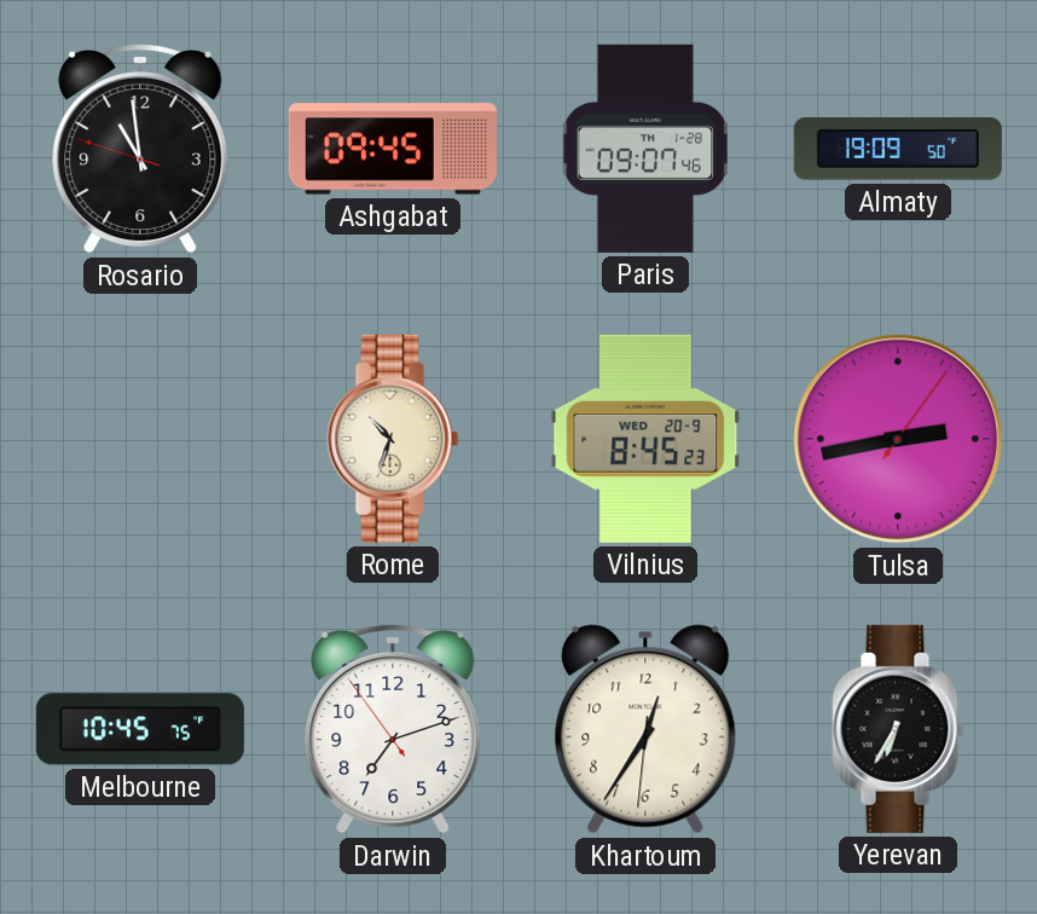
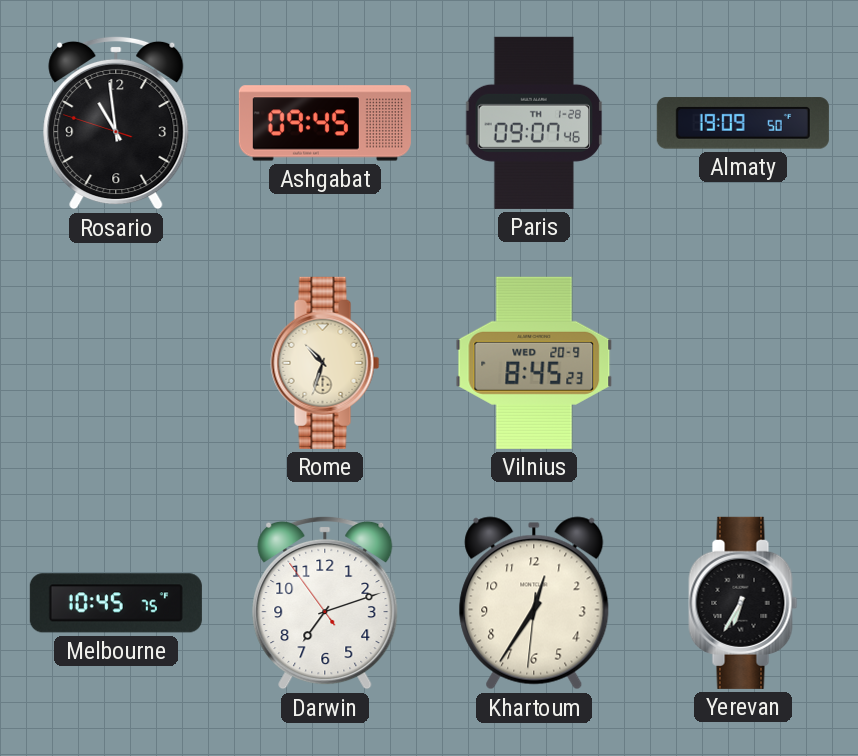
Tulsa: 2:43 -> none
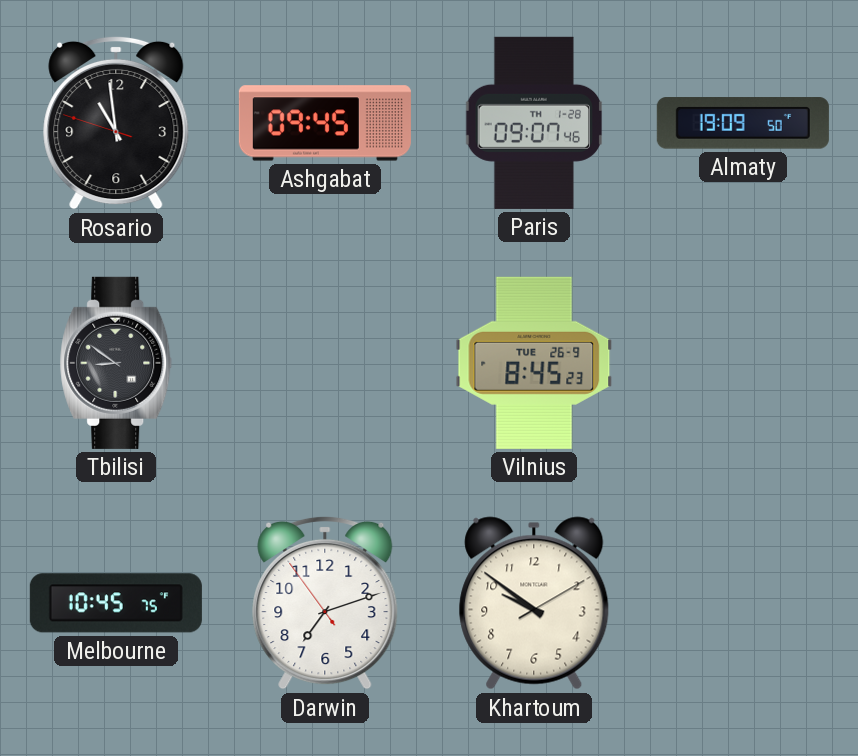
Tbilisi: none -> 8:51
Rome: 10:33 -> none
Vilnius date: WED 20-9 -> TUE 26-9
Khartoum: 12:35 -> 9:51
Yerevan: 6:35 -> none
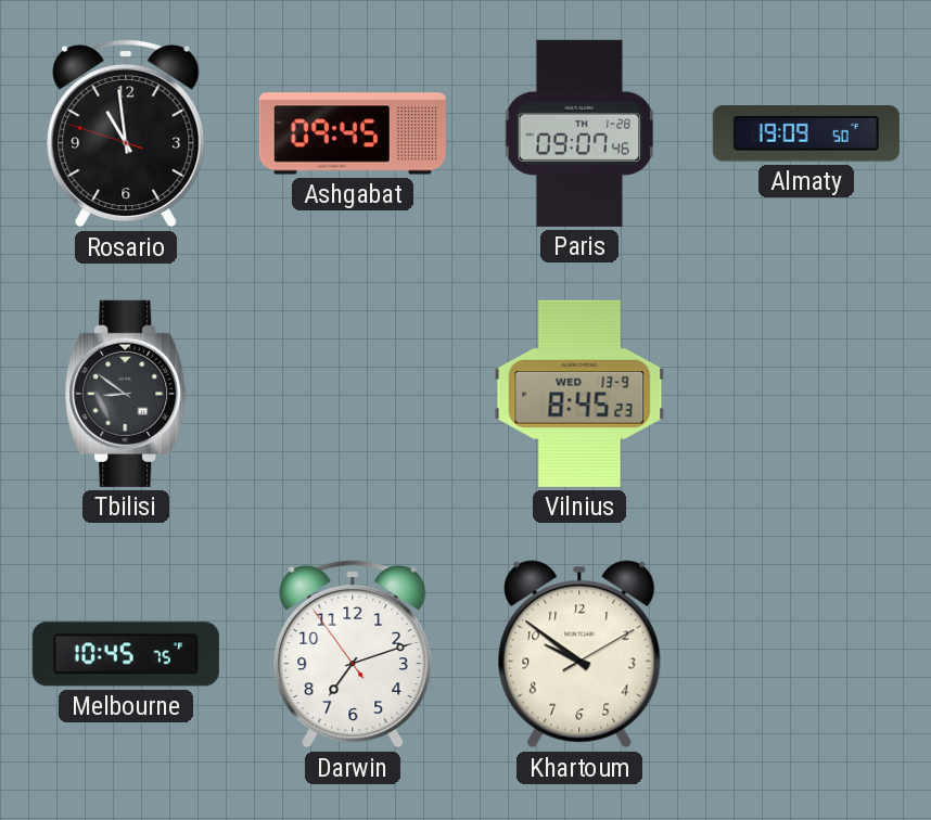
Vilnius date: TUE 26-9 -> WED 13-9
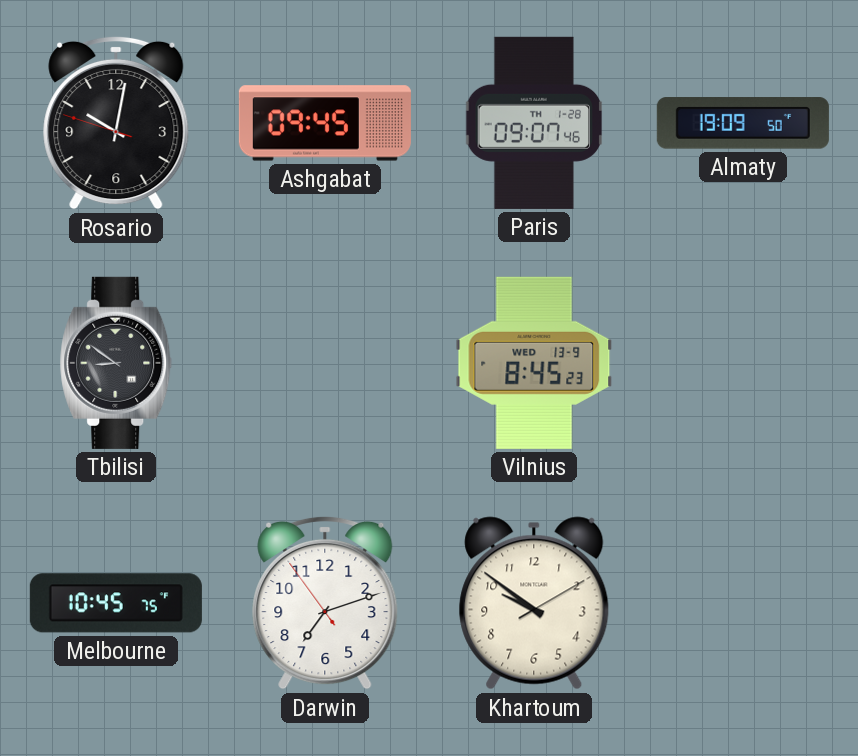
Rosario: 10:58 -> 10:01
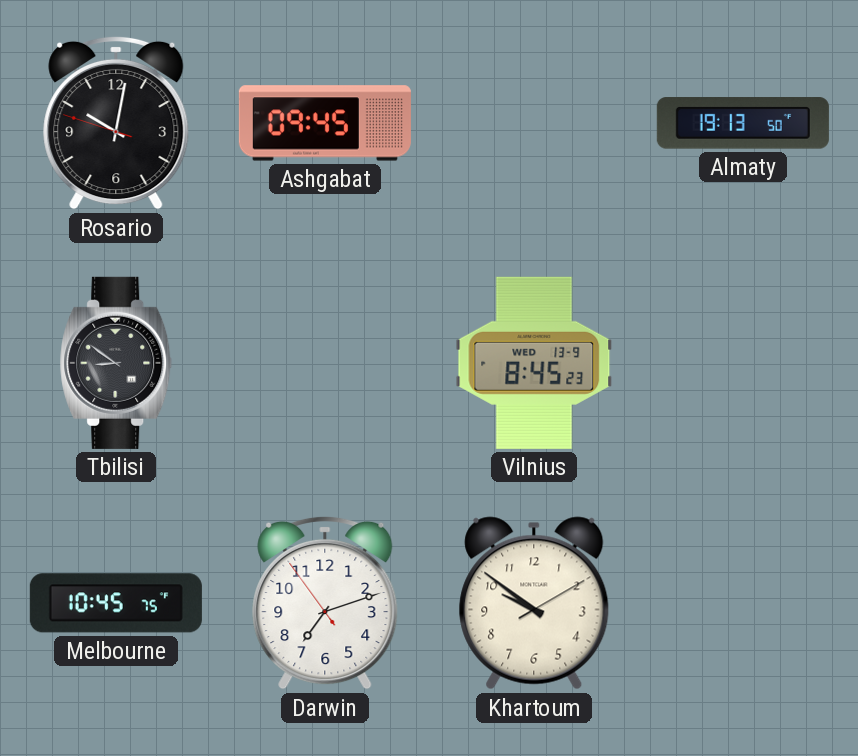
Paris: 09:07 -> none
Almaty: 19:09 -> 19:13
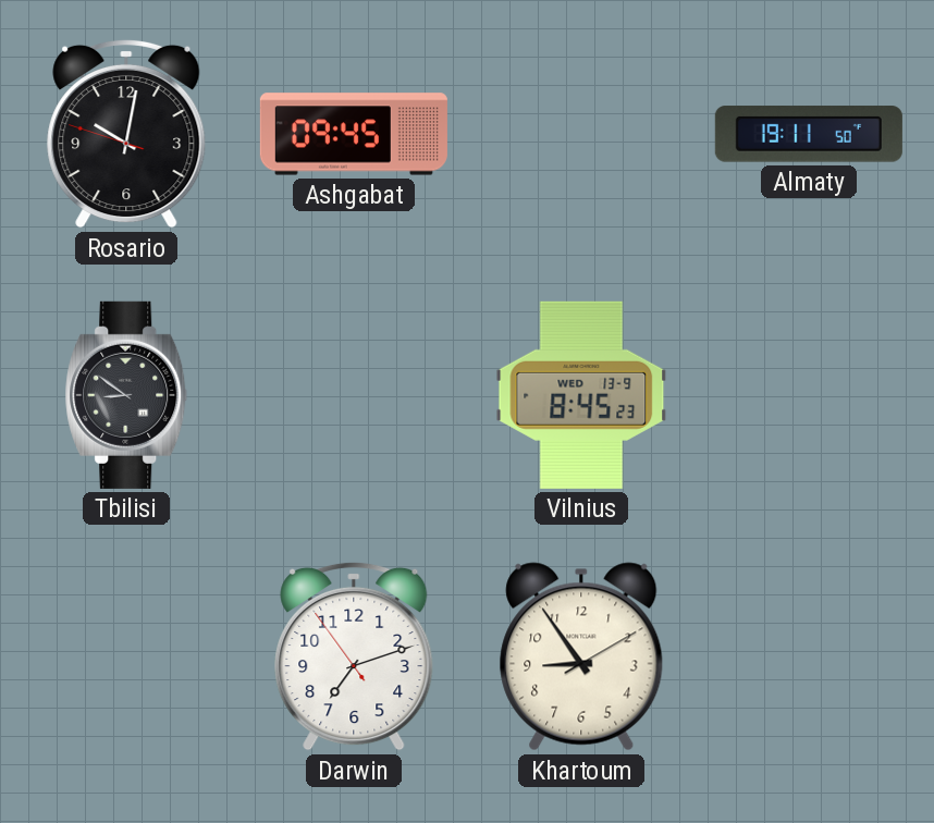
Almaty: 19:13 -> 19:11
Melbourne: 10:45 -> none
Khartoum: 9:51 -> 8:54
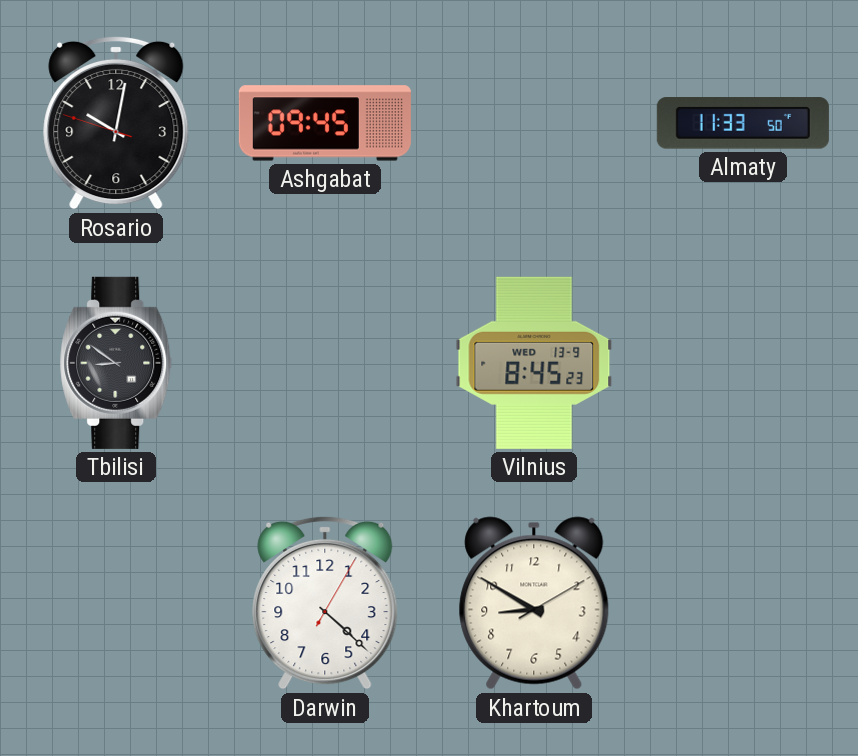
Almaty: 19:11 -> 11:33
Darwin: 7:11 -> 4:22
Khartoum: 8:54 -> 8:50
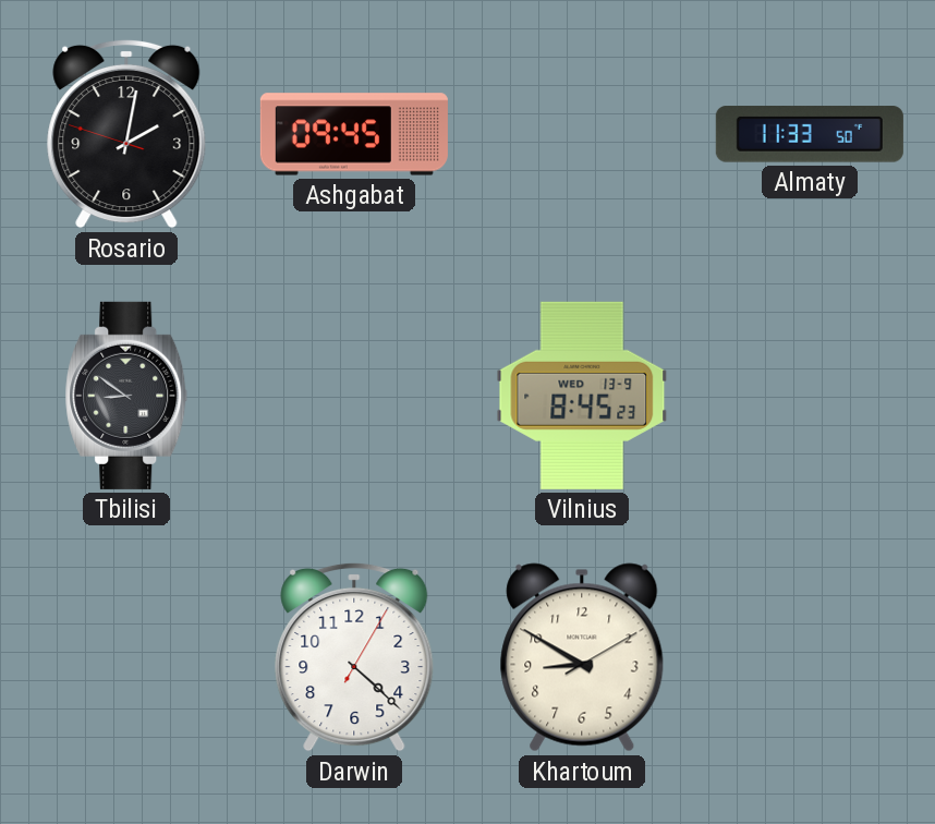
Rosario: 10:01 -> 2:01
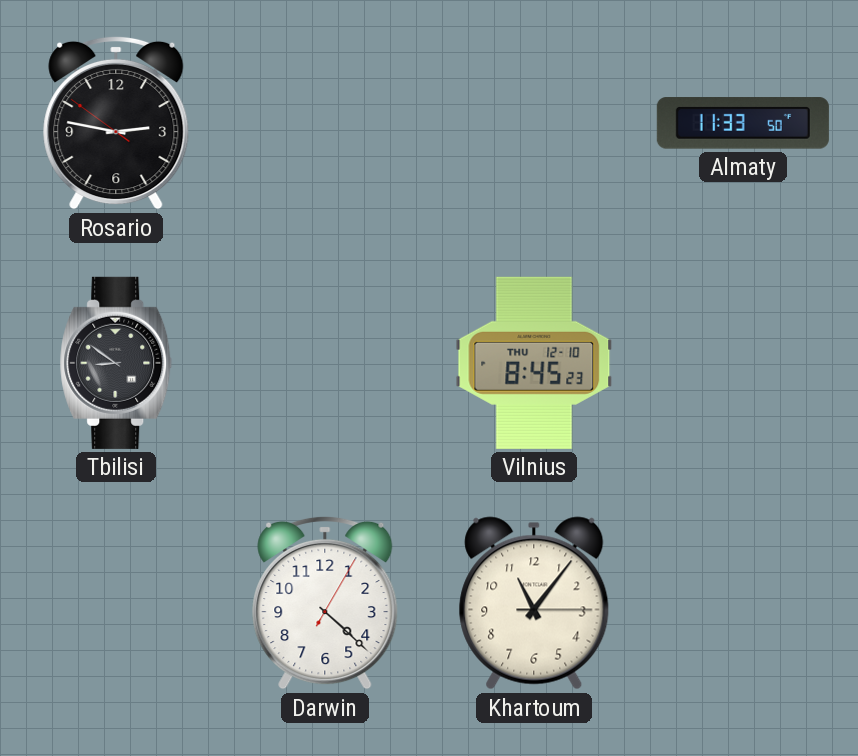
Rosario: 2:01 -> 2:46
Ashgabat: 09:45 -> none
Vilnius date: WED 13-9 -> THU 12-10
Khartoum: 8:50 -> 11:06
